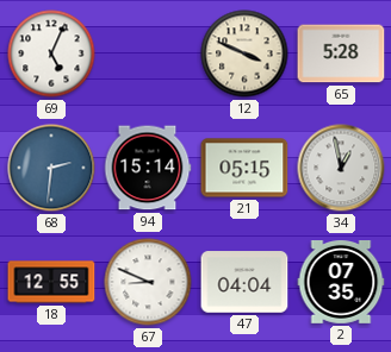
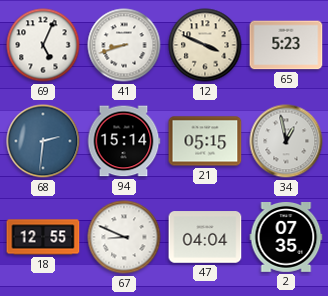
41: none -> 8:42
65: 5:28 -> 5:23
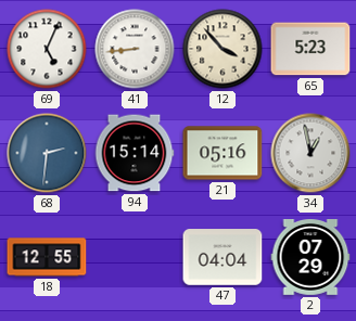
41: 8:42 -> 8:44
12: 3:49 -> 3:53
21: 05:15 -> 05:16
67: 8:49 -> none
2: 07:35 -> 07:29
